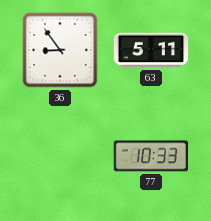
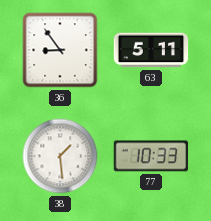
38: none -> 1:29
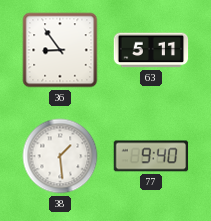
77: 10:33 -> 9:40
